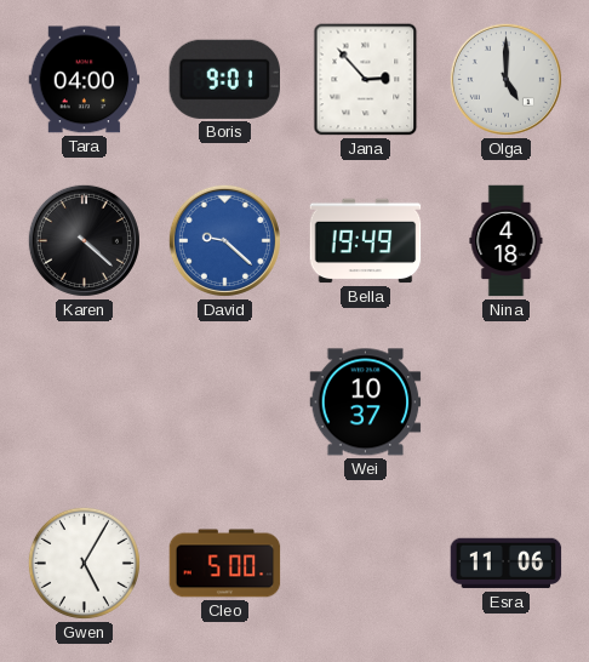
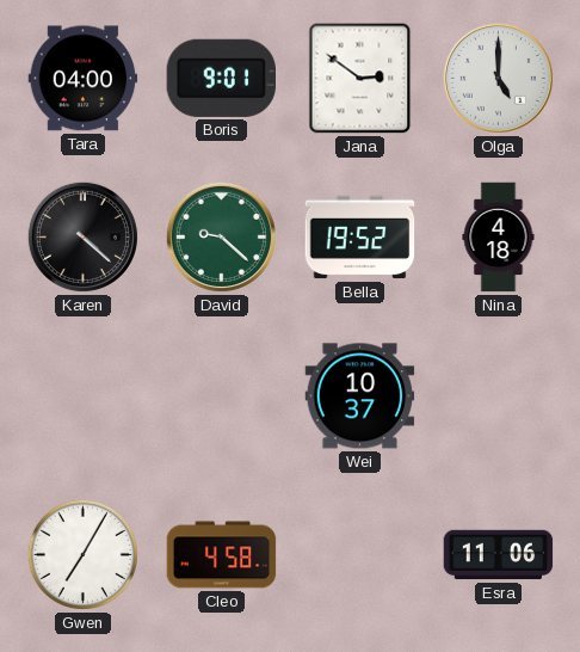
Jana: 2:53 -> 2:51
David dial: blue -> green
Bella: 19:49 -> 19:52
Gwen: 5:05 -> 7:05
Cleo: 5:00 -> 4:58
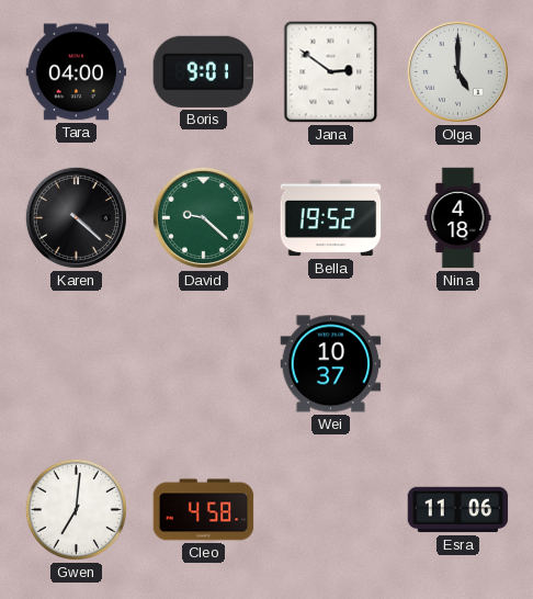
Gwen: 7:05 -> 7:01
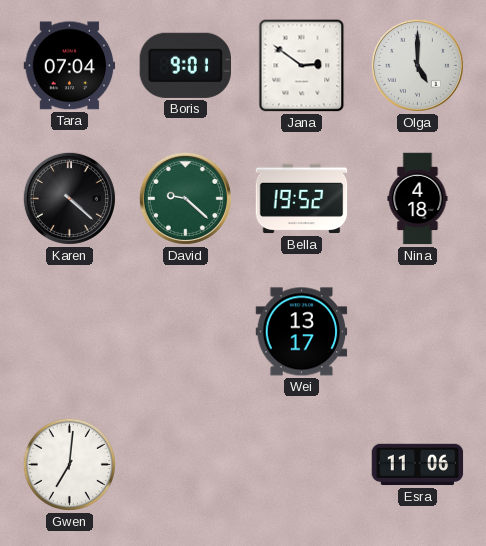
Tara: 04:00 -> 07:04
Wei: 10:37 -> 13:17
Cleo: 4:58 -> none
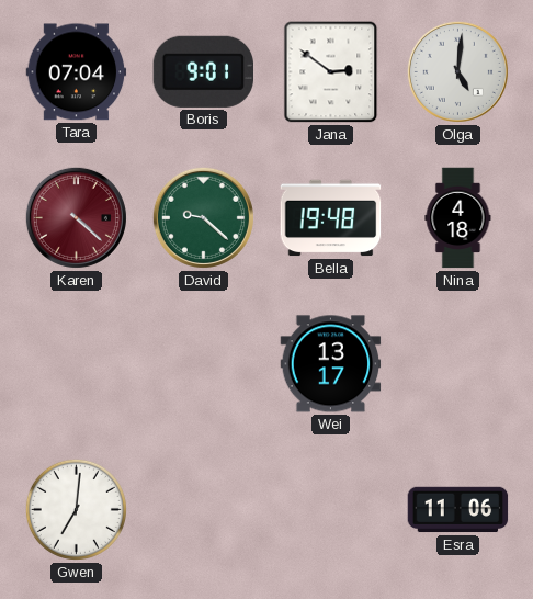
Olga: 5:00 -> 5:01
Karen dial: black -> burgundy
Bella: 19:52 -> 19:48
